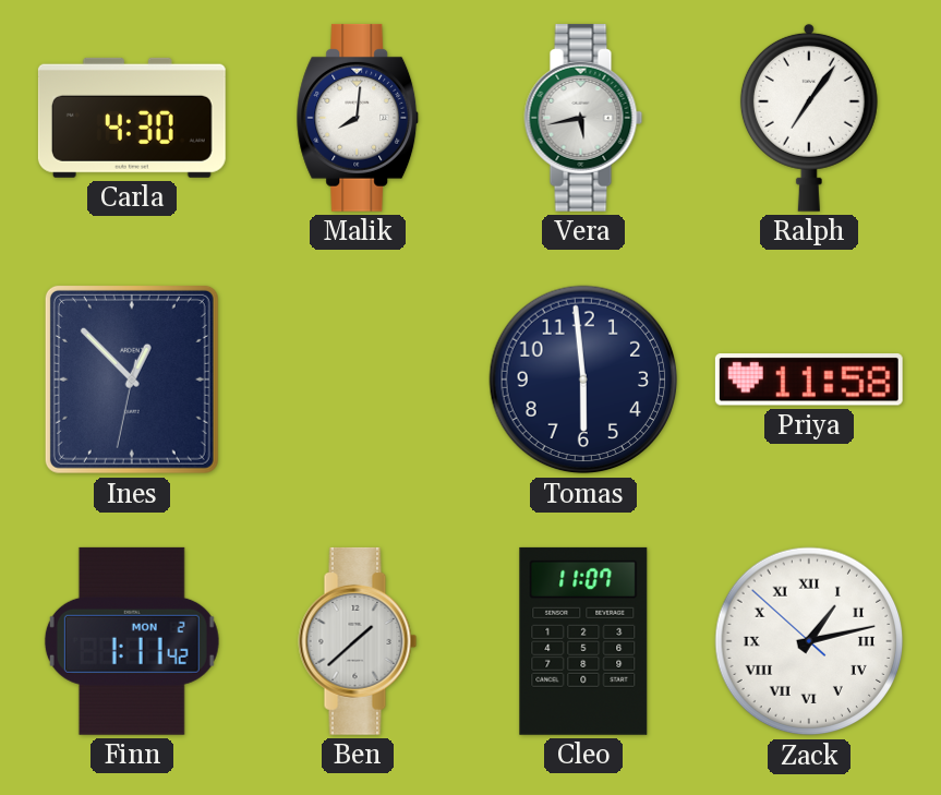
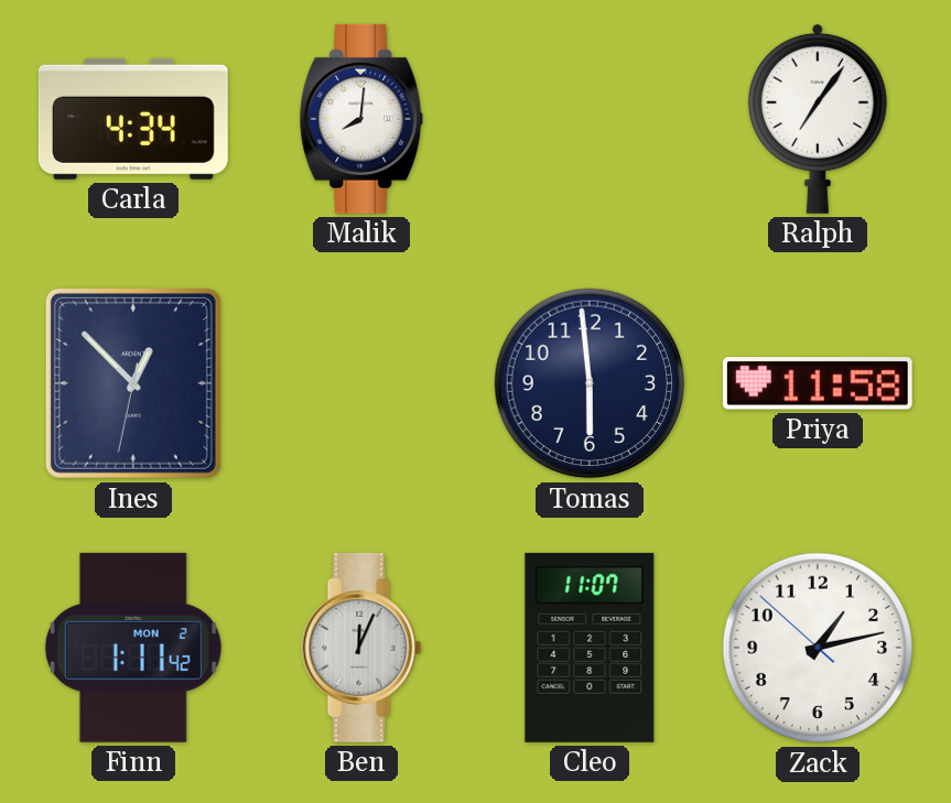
Carla: 4:30 -> 4:34
Vera: 5:43 -> none
Ben: 1:38 -> 12:04
Zack numerals: Roman -> Arabic
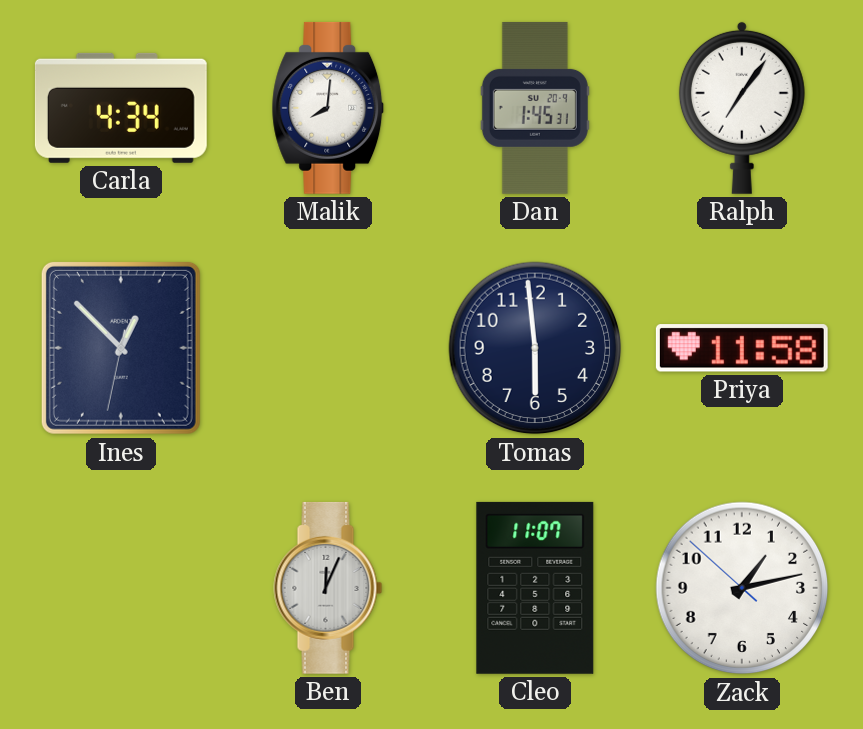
Dan: none -> 1:45
Finn: 1:11 -> none
